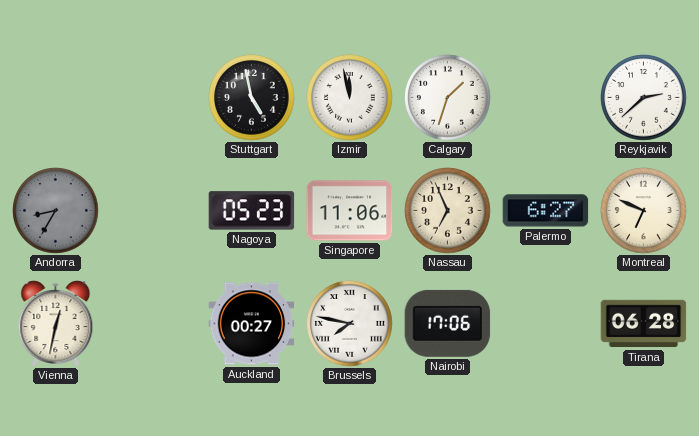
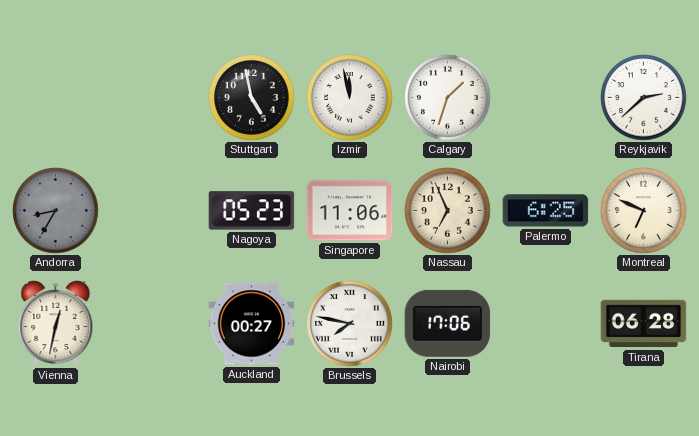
Palermo: 6:27 -> 6:25
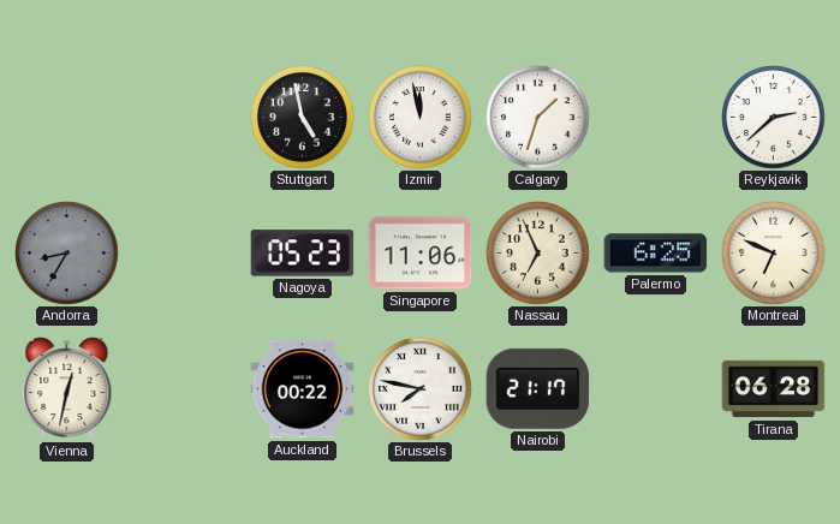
Auckland: 00:27 -> 00:22
Nairobi: 17:06 -> 21:17
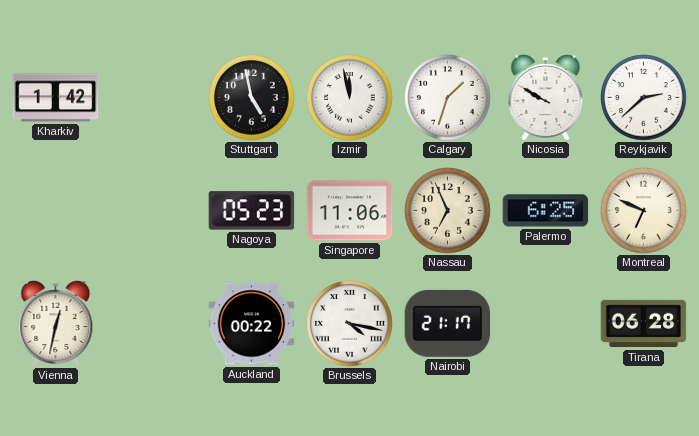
Kharkiv: none -> 1:42
Nicosia: none -> 9:50
Andorra: 8:35 -> none
Brussels: 7:47 -> 4:17
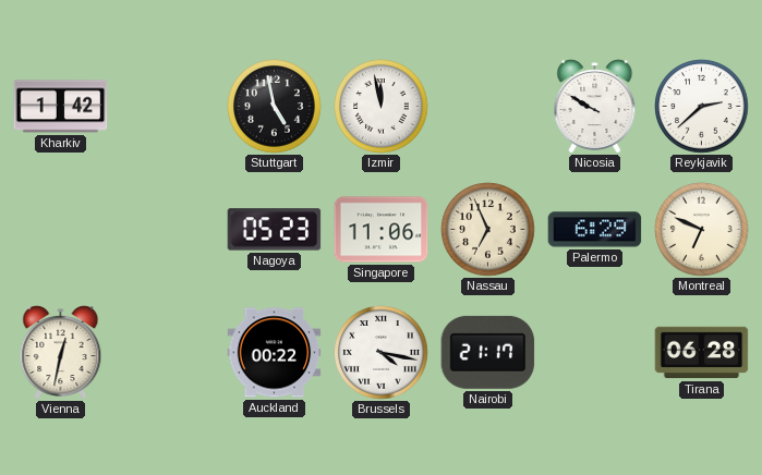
Calgary: 1:33 -> none
Palermo: 6:25 -> 6:29
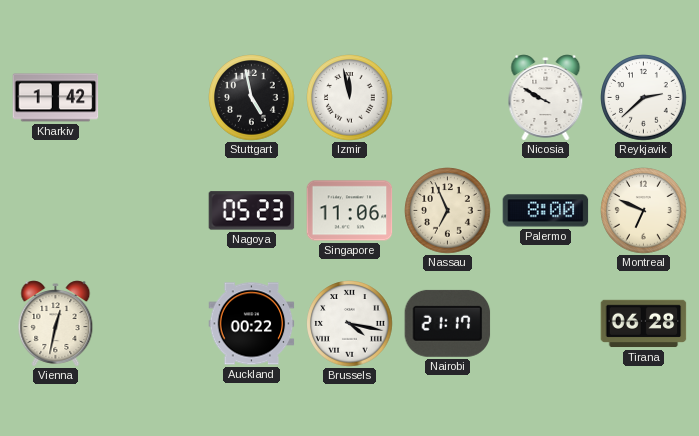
Palermo: 6:29 -> 8:00
